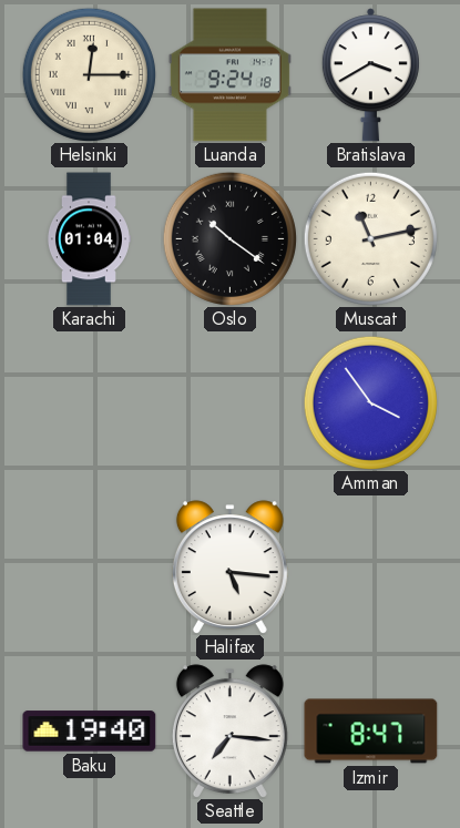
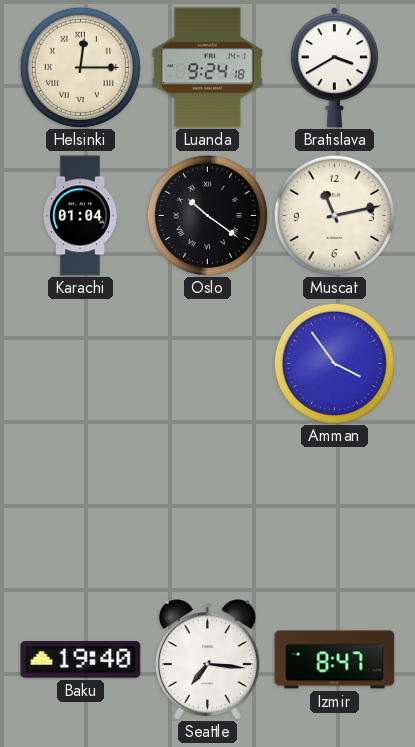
Halifax: 5:16 -> none
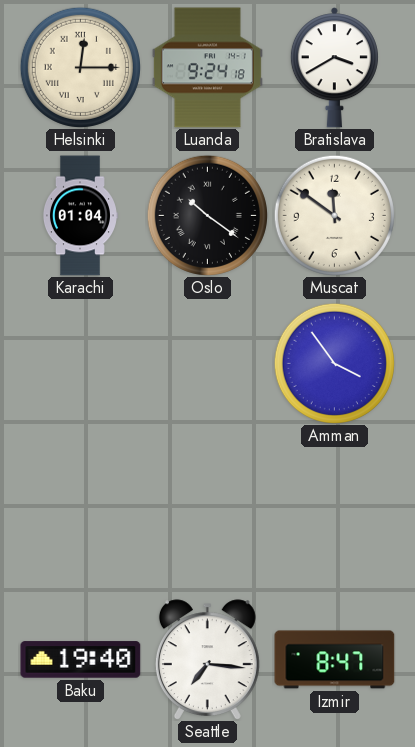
Muscat: 11:13 -> 11:51
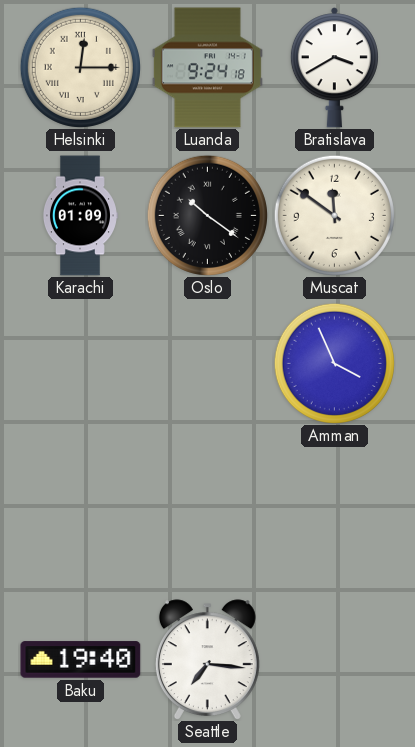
Karachi: 01:04 -> 01:09
Amman: 3:54 -> 3:56
Izmir: 8:47 -> none
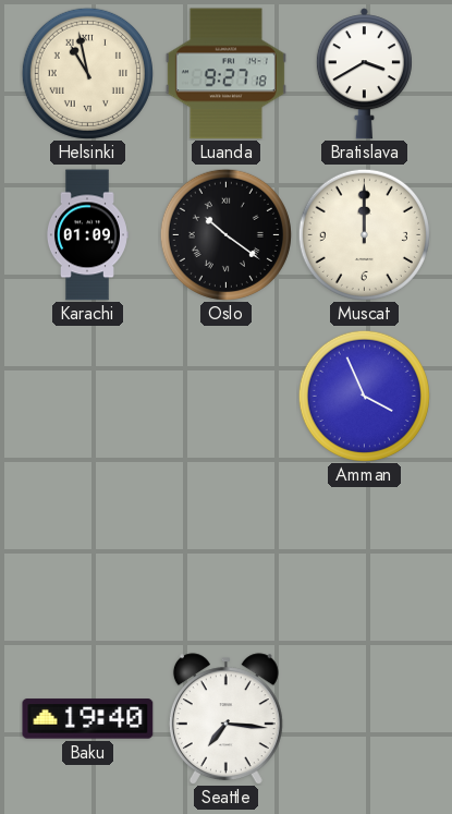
Helsinki: 12:15 -> 10:58
Luanda: 9:24 -> 9:27
Muscat: 11:51 -> 12:00
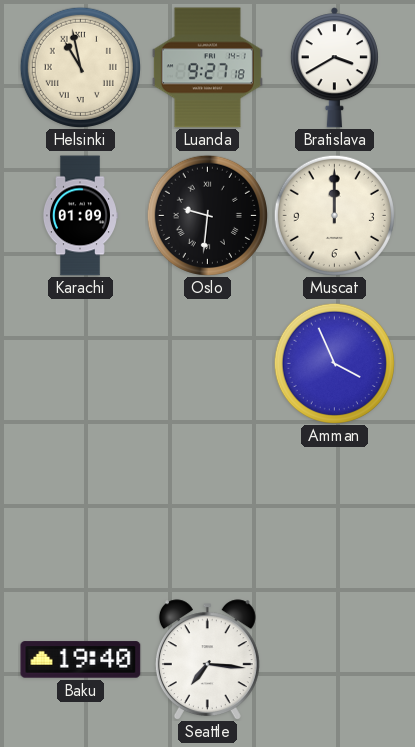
Oslo: 10:21 -> 9:31
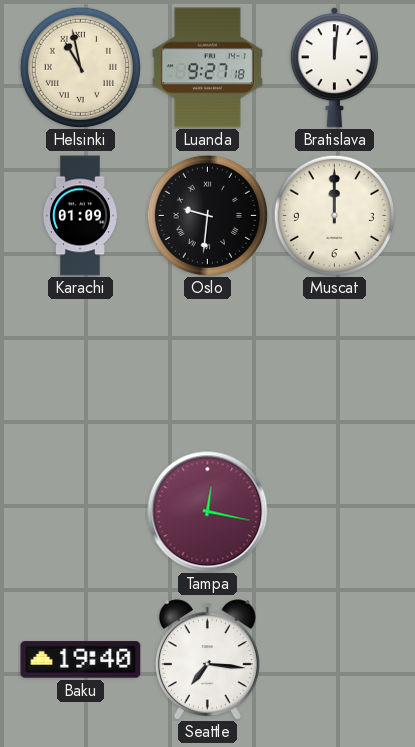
Bratislava: 3:40 -> 12:01
Amman: 3:56 -> none
Tampa: none -> 12:17
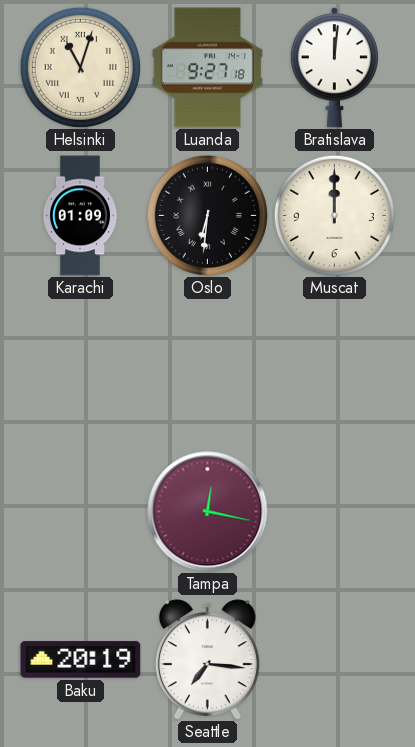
Helsinki: 10:58 -> 11:03
Oslo: 9:31 -> 6:31
Baku: 19:40 -> 20:19
